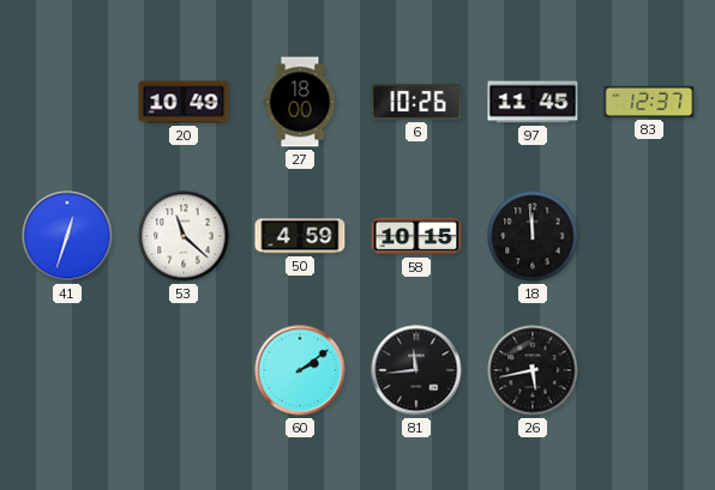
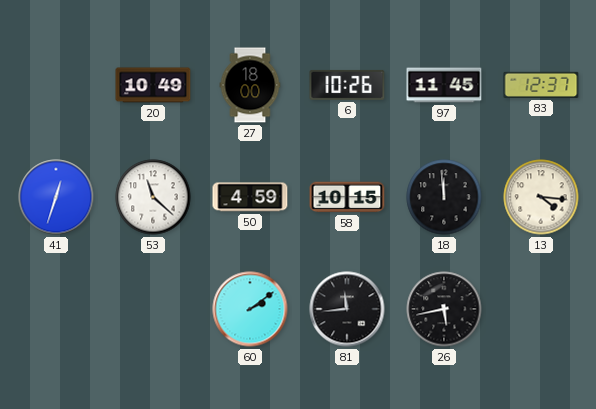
13: none -> 4:16
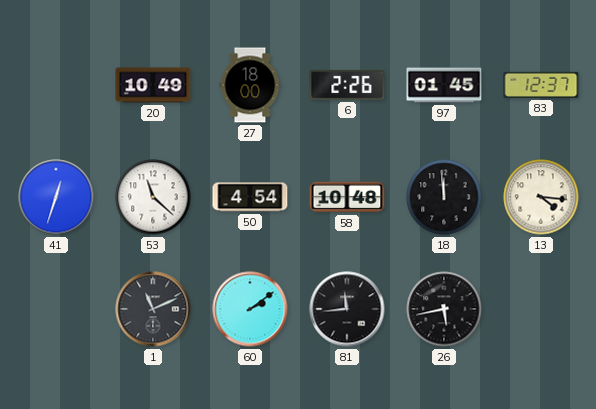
6: 10:26 -> 2:26
97: 11:45 -> 01:45
50: 4:59 -> 4:54
58: 10:15 -> 10:48
1: none -> 11:11
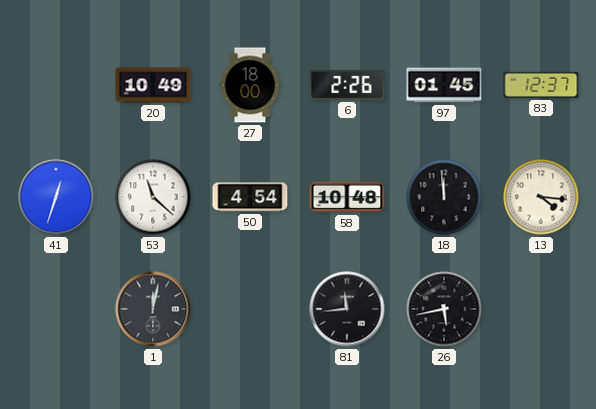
1: 11:11 -> 12:02
60: 2:09 -> none
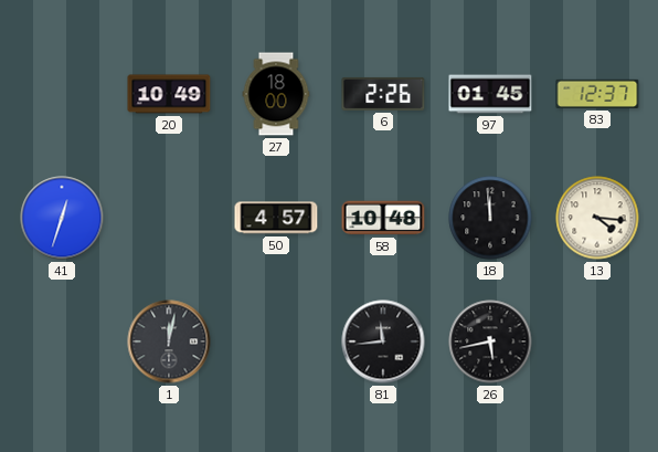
53: 11:22 -> none
50: 4:54 -> 4:57
